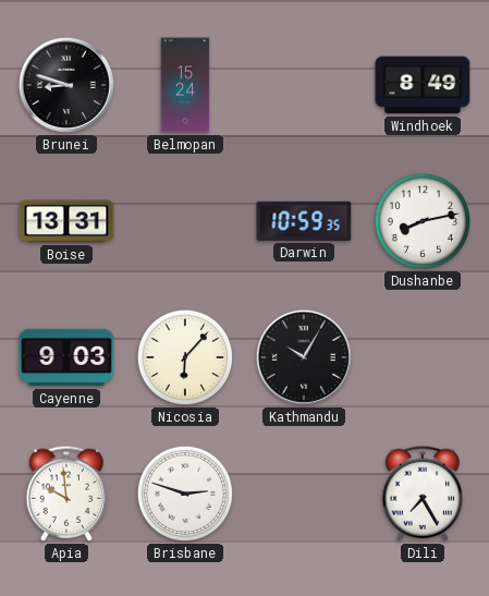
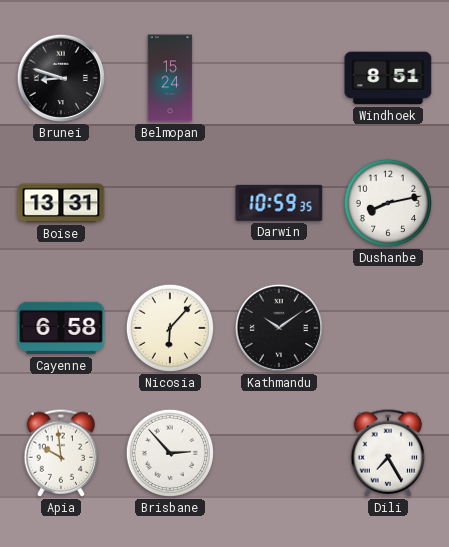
Windhoek: 8:49 -> 8:51
Cayenne: 9:03 -> 6:58
Kathmandu: 10:05 -> 10:09
Brisbane: 2:48 -> 2:53
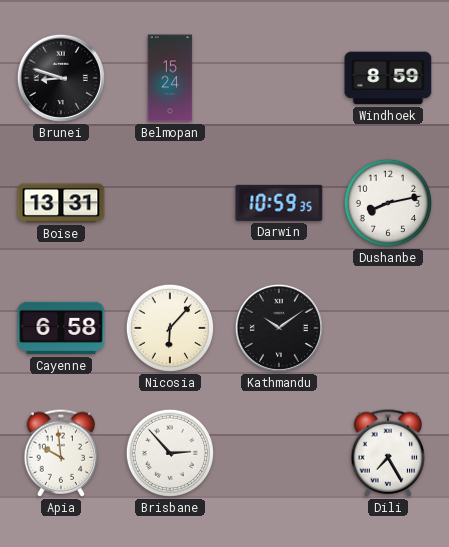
Windhoek: 8:51 -> 8:59
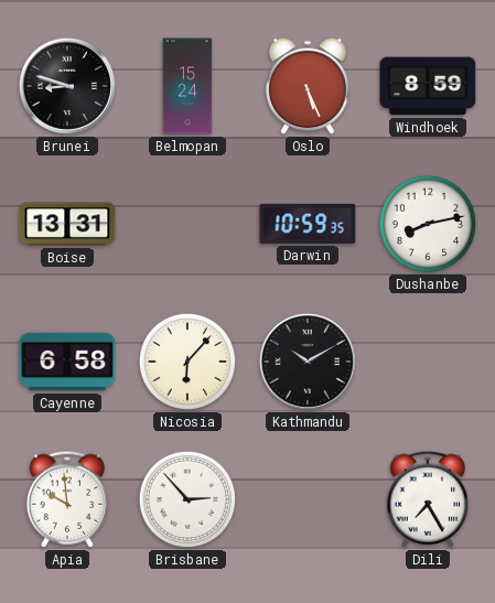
Oslo: none -> 5:26
Kathmandu: 10:09 -> 10:10
